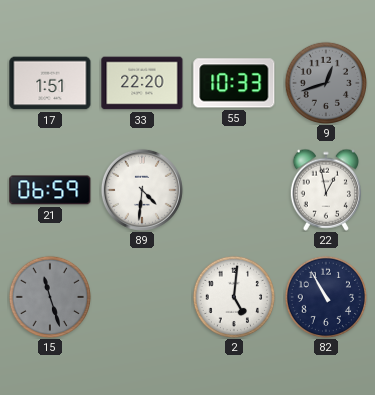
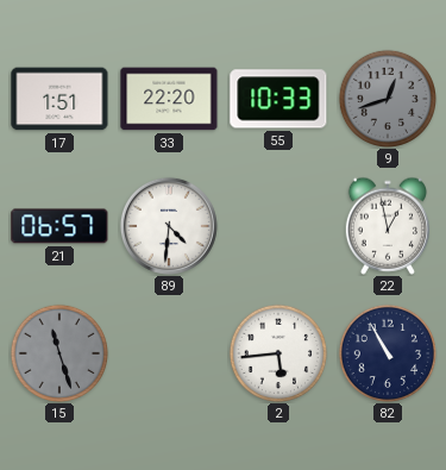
21: 06:59 -> 06:57
2: 5:01 -> 5:44
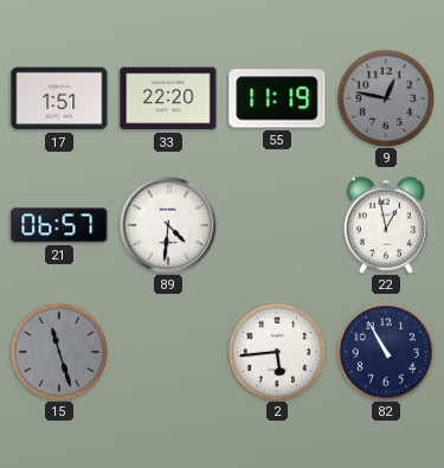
55: 10:33 -> 11:19
9: 12:42 -> 12:47
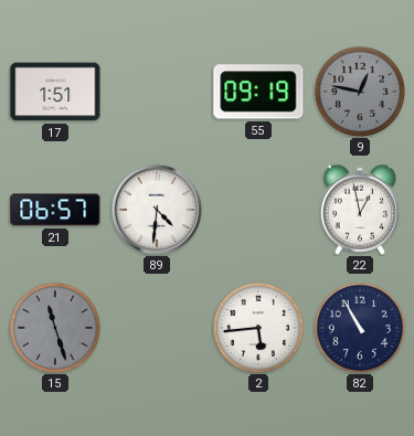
33: 22:20 -> none
55: 11:19 -> 09:19
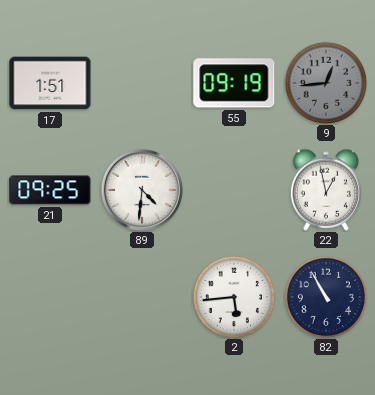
9: 12:47 -> 12:44
21: 06:57 -> 09:25
15: 11:27 -> none
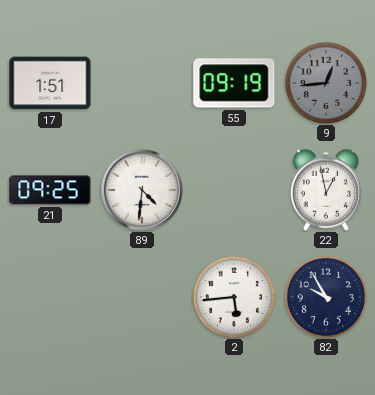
82: 10:55 -> 9:55
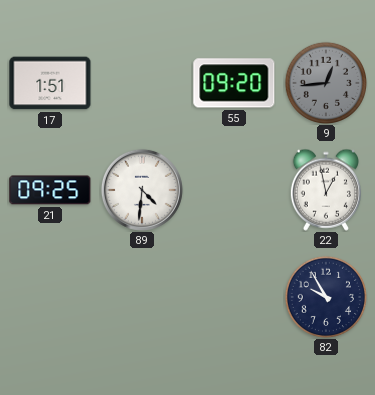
55: 09:19 -> 09:20
2: 5:44 -> none
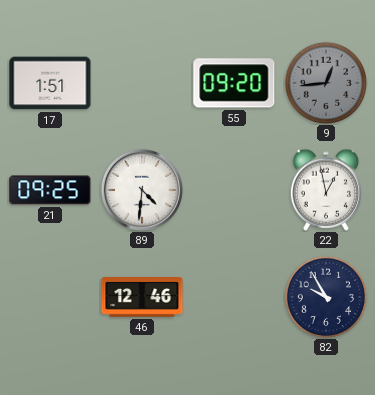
46: none -> 12:46
